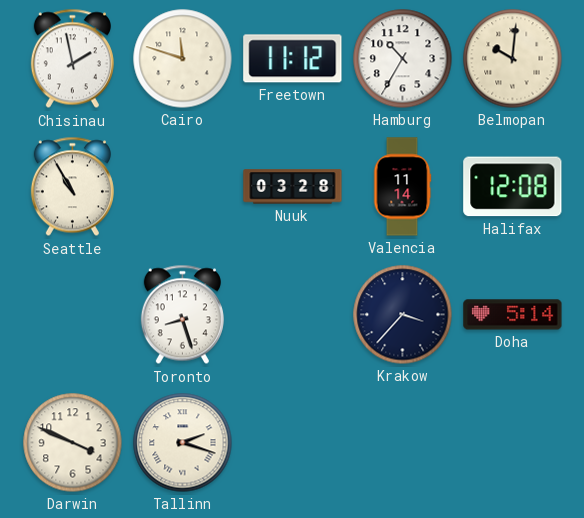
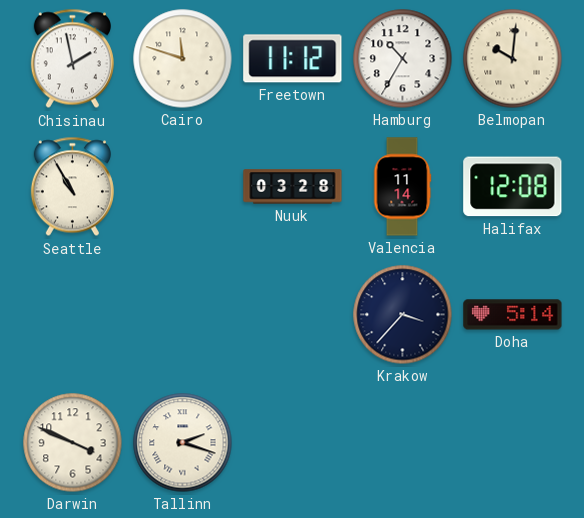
Toronto: 8:27 -> none
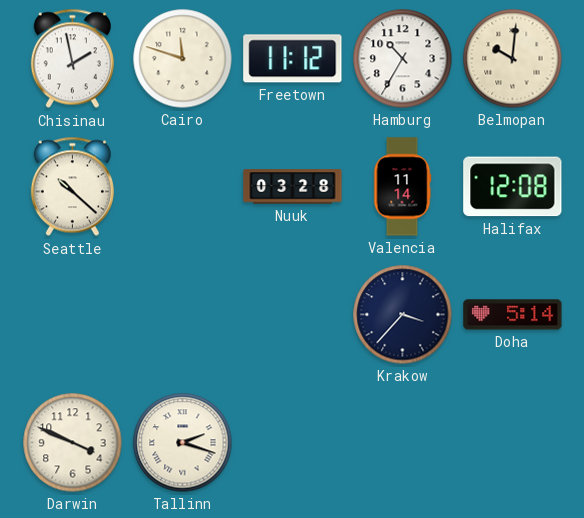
Seattle: 10:55 -> 10:22
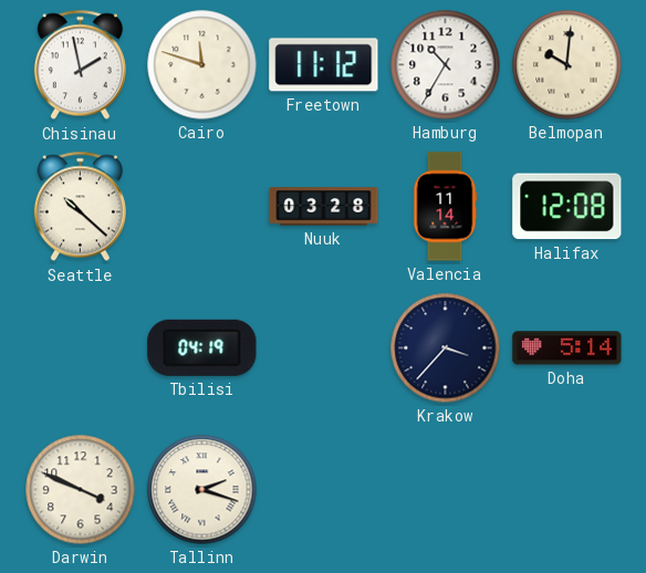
Tbilisi: none -> 04:19
